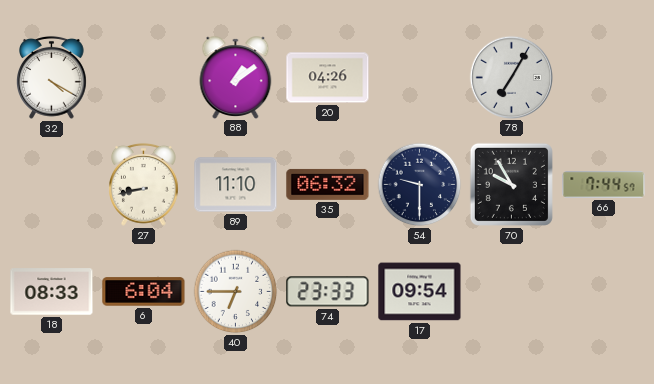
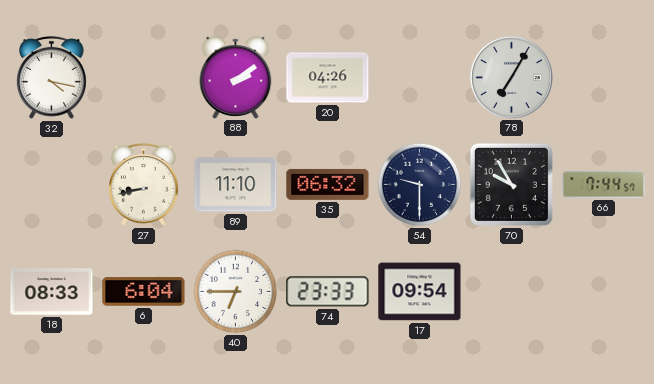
32: 4:20 -> 4:17
88: 1:09 -> 2:09
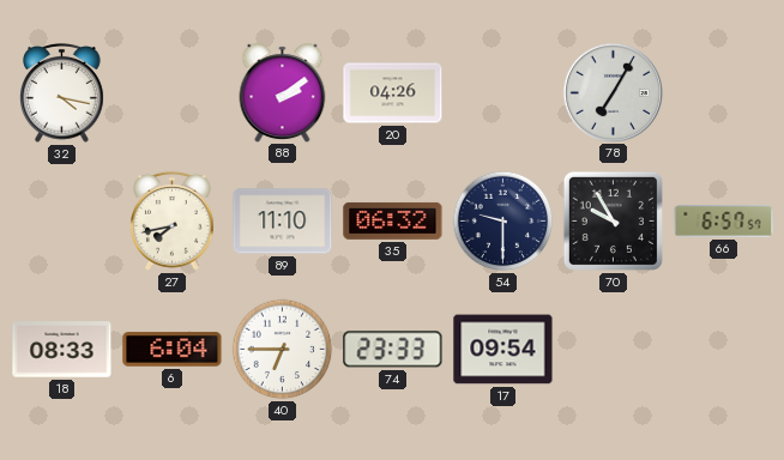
27: 8:43 -> 7:43
66: 7:44 -> 6:57
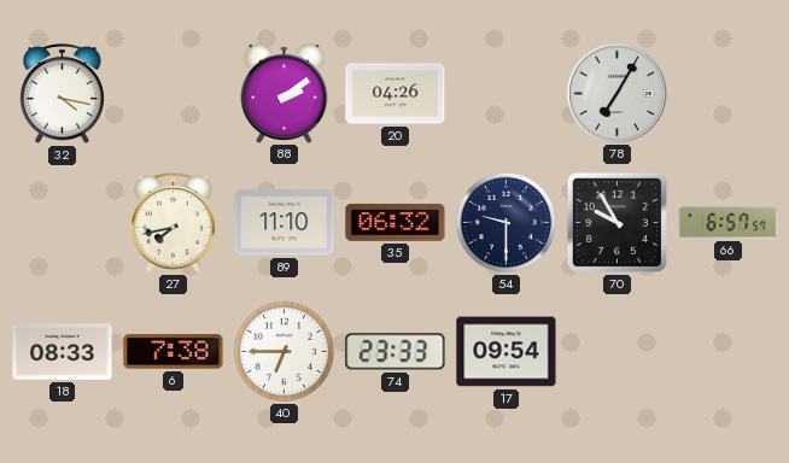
6: 6:04 -> 7:38
